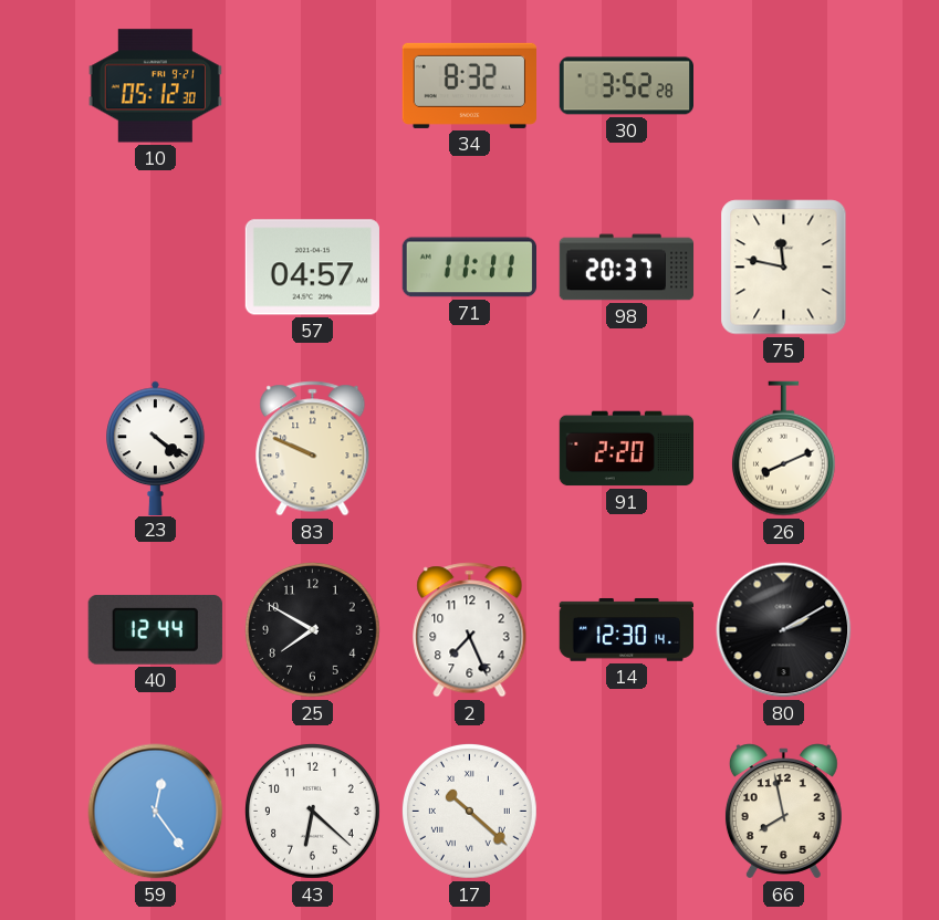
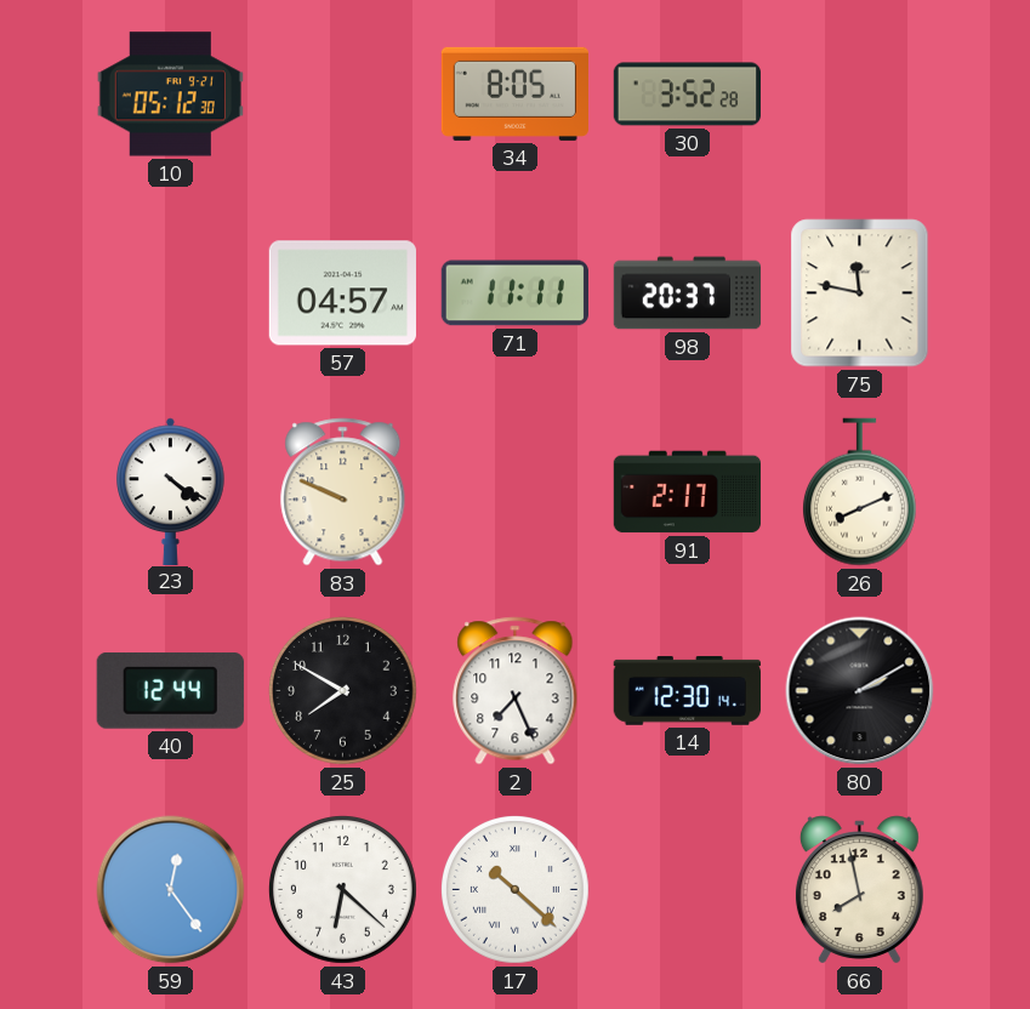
34: 8:32 -> 8:05
91: 2:20 -> 2:17
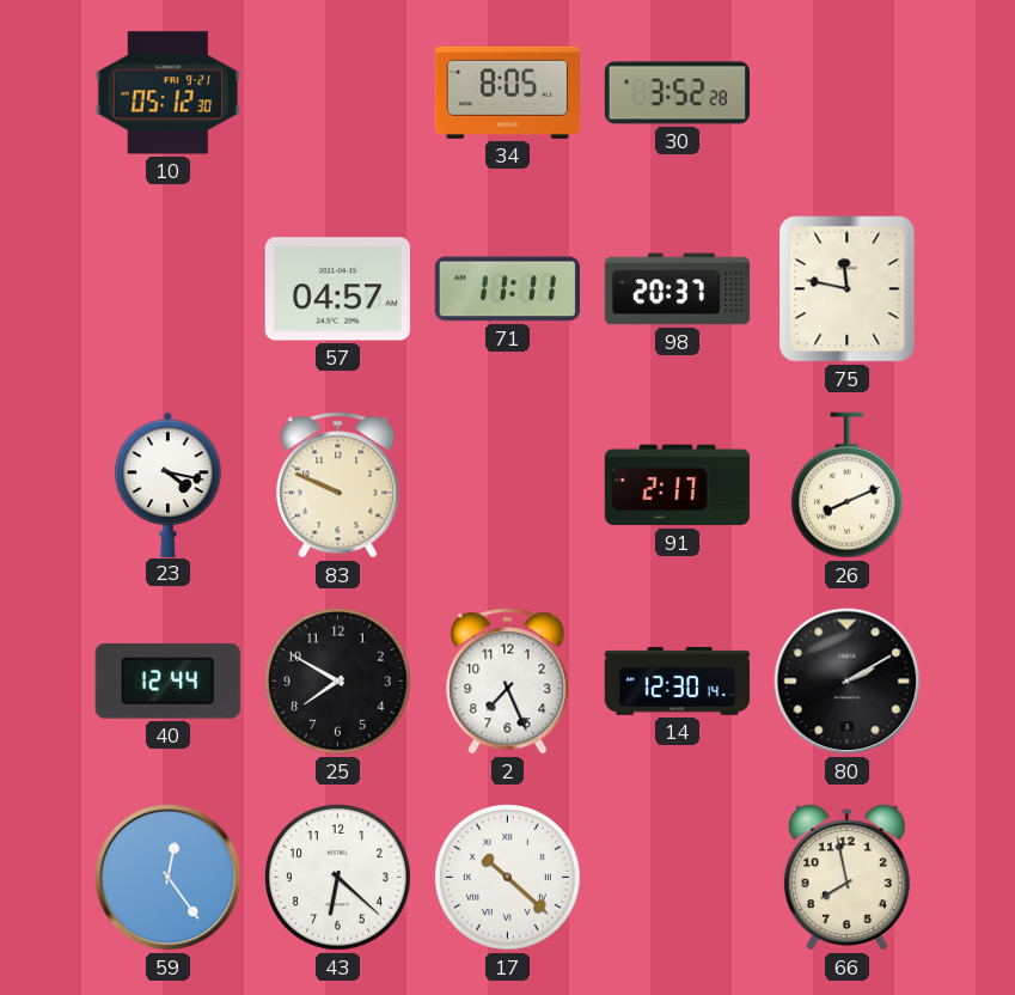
23: 4:21 -> 4:17
